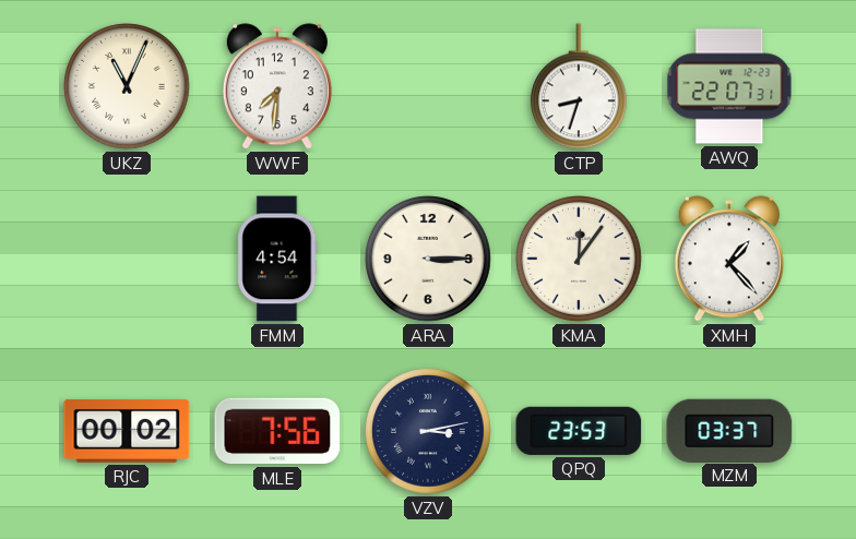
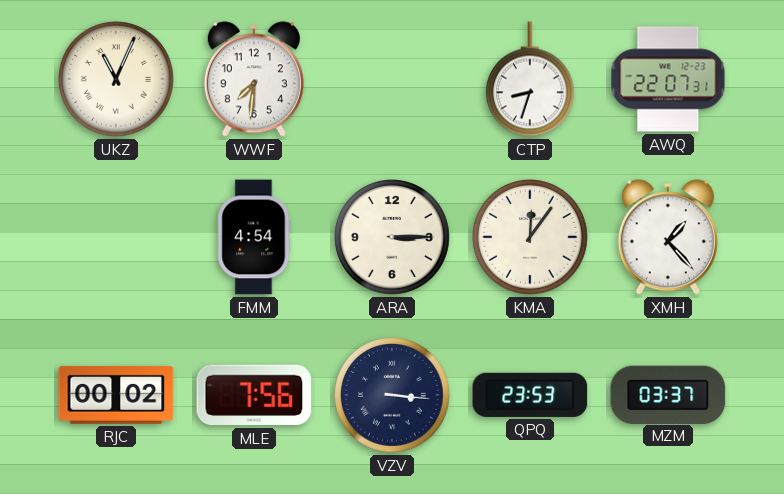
VZV: 3:13 -> 3:16
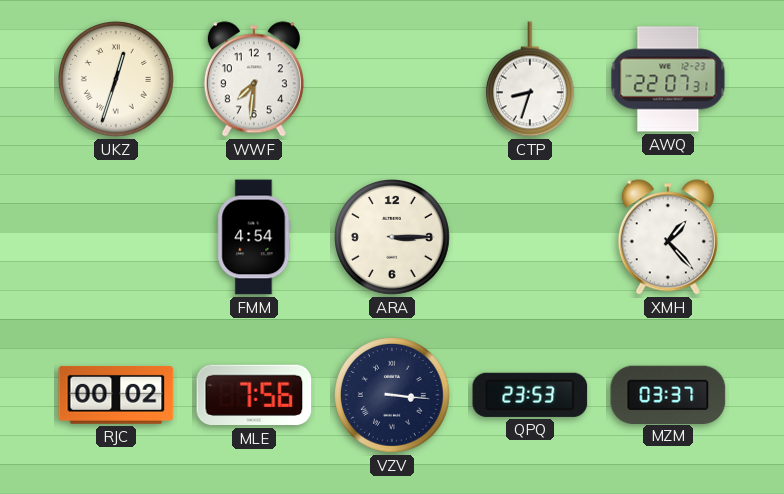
UKZ: 11:04 -> 12:33
KMA: 12:06 -> none
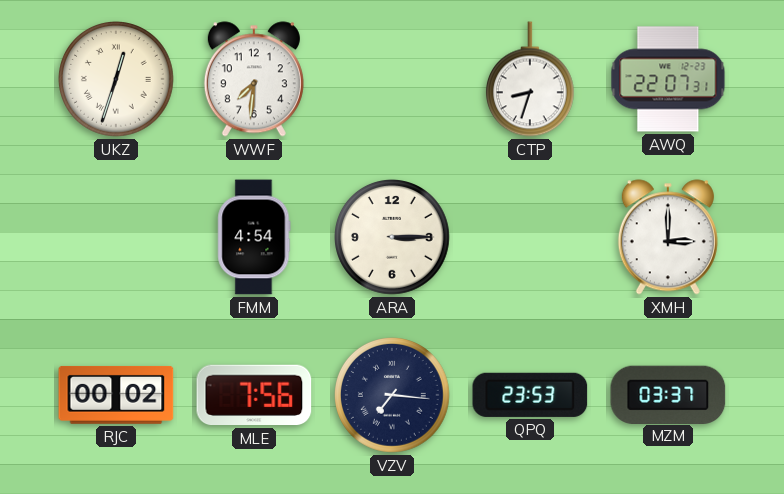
XMH: 1:23 -> 3:00
VZV: 3:16 -> 7:16
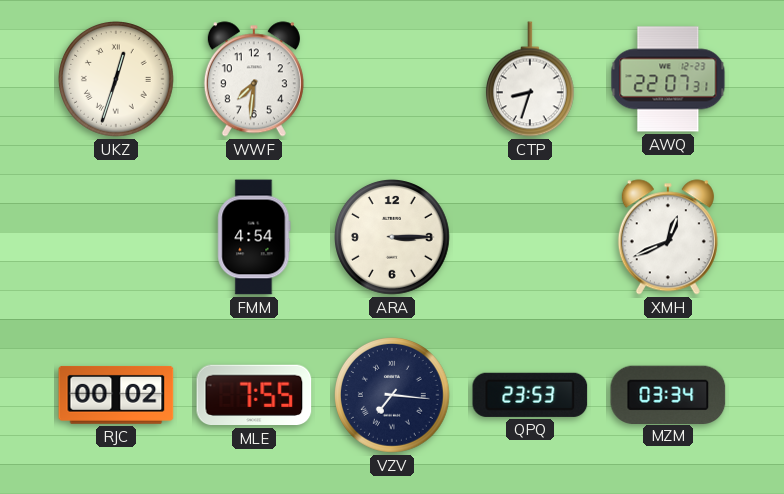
XMH: 3:00 -> 12:41
MLE: 7:56 -> 7:55
MZM: 03:37 -> 03:34
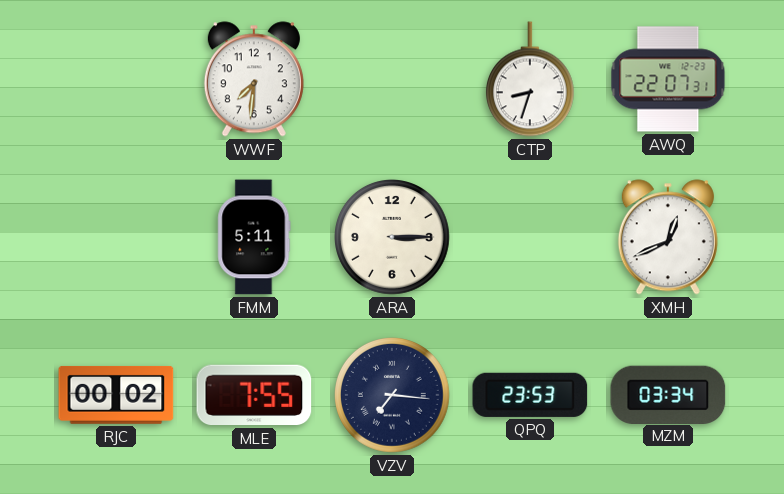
UKZ: 12:33 -> none
FMM: 4:54 -> 5:11
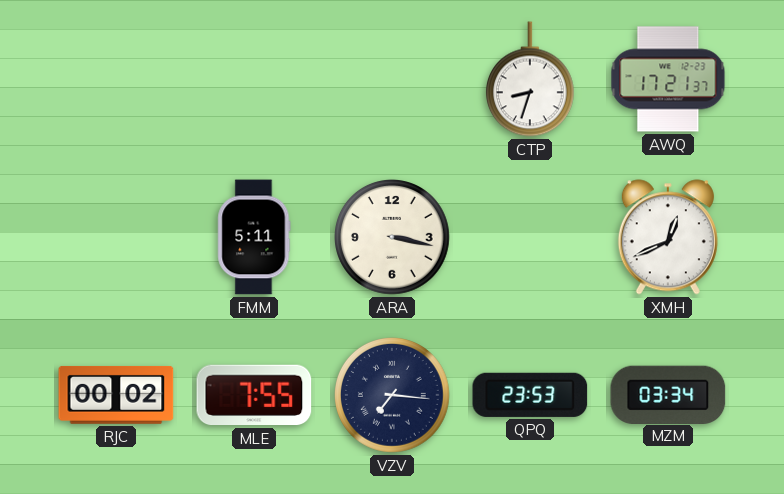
WWF: 7:31 -> none
AWQ: 22:07 -> 17:21
ARA: 3:15 -> 3:17
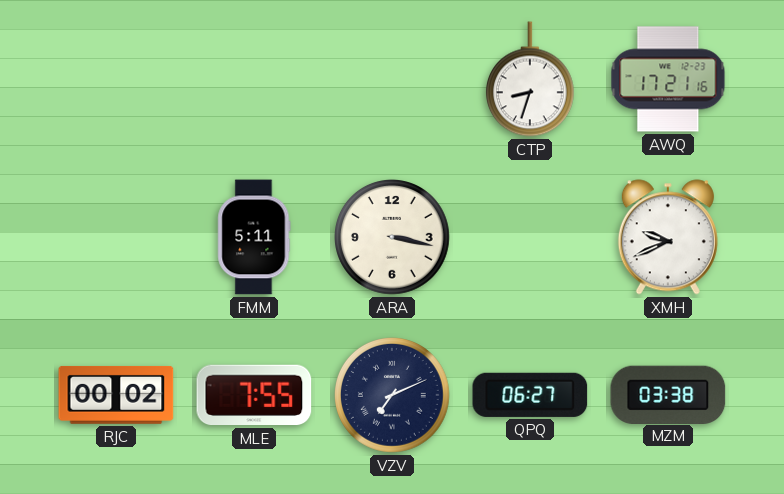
AWQ: 17:21:37 -> 17:21:16
XMH: 12:41 -> 9:41
VZV: 7:16 -> 7:11
QPQ: 23:53 -> 06:27
MZM: 03:34 -> 03:38
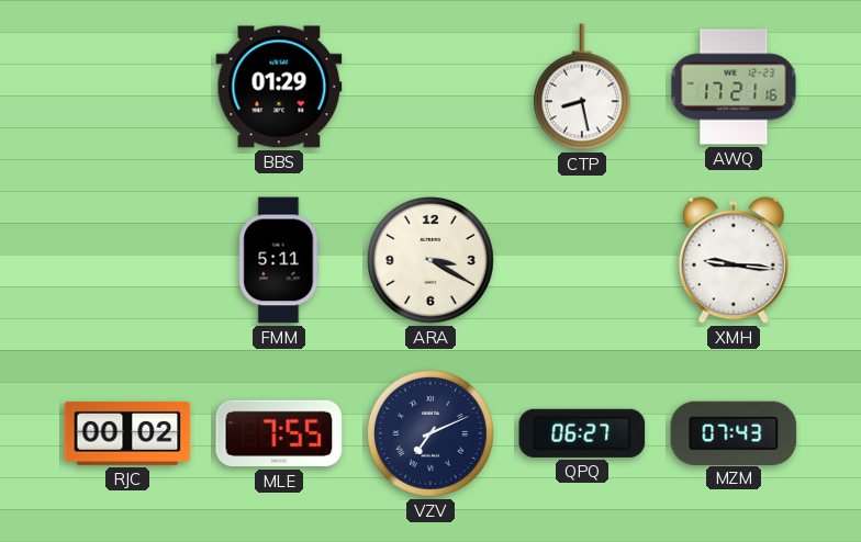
BBS: none -> 01:29
CTP: 8:33 -> 8:28
ARA: 3:17 -> 3:20
XMH: 9:41 -> 9:16
MZM: 03:38 -> 07:43
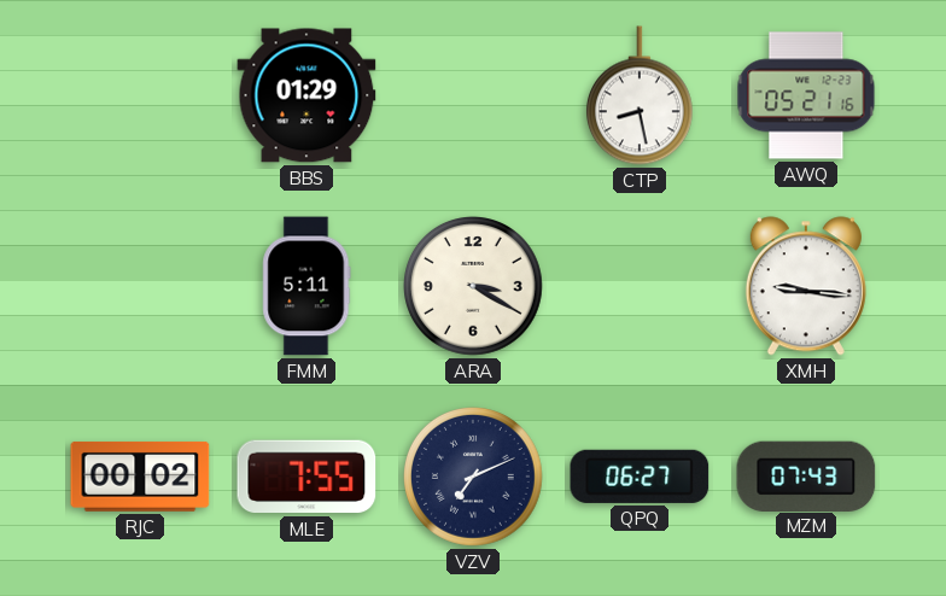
AWQ: 17:21 -> 05:21
